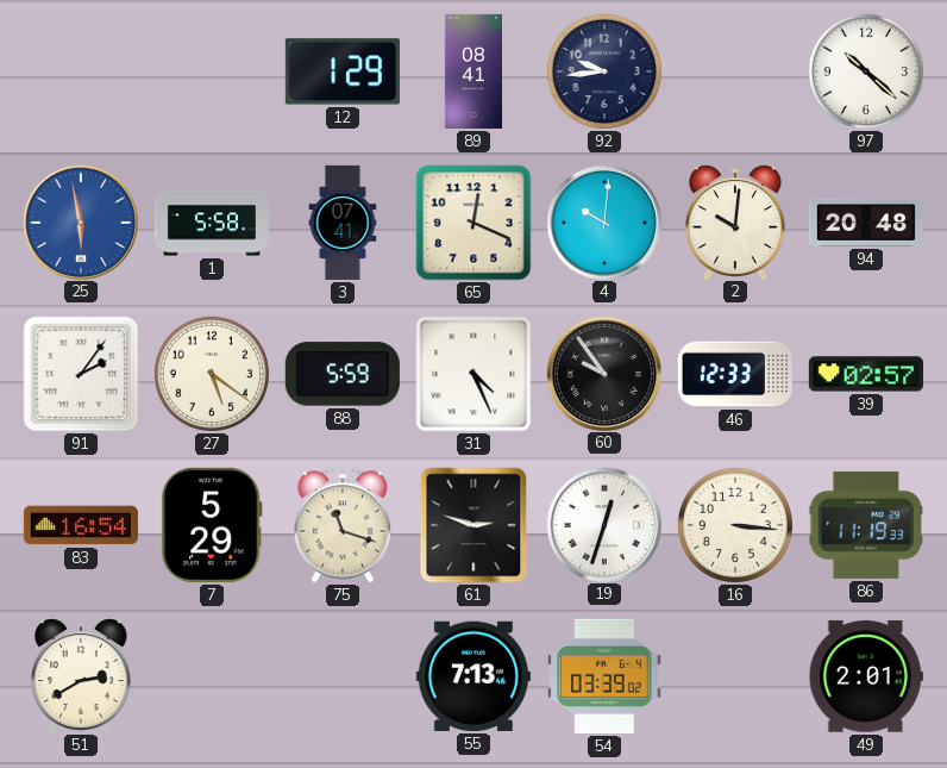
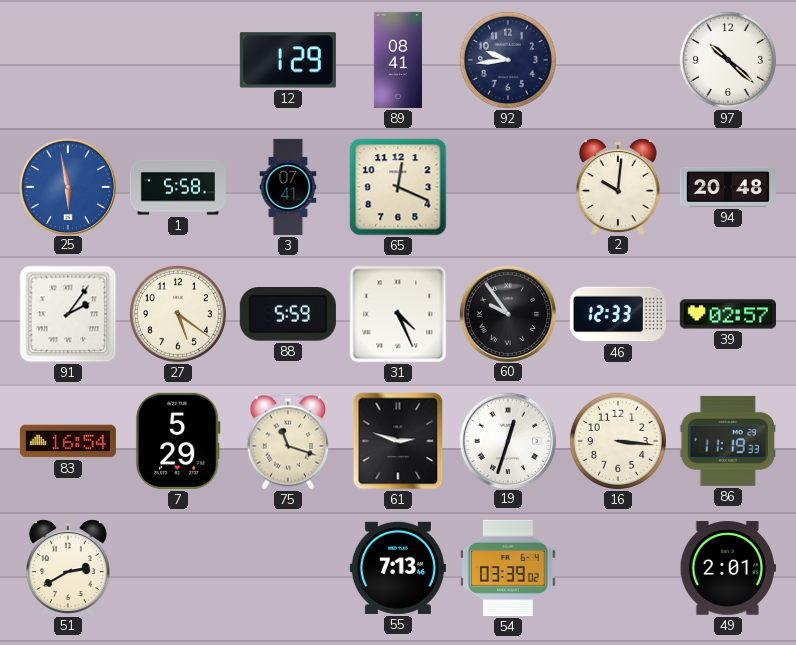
4: 10:01 -> none
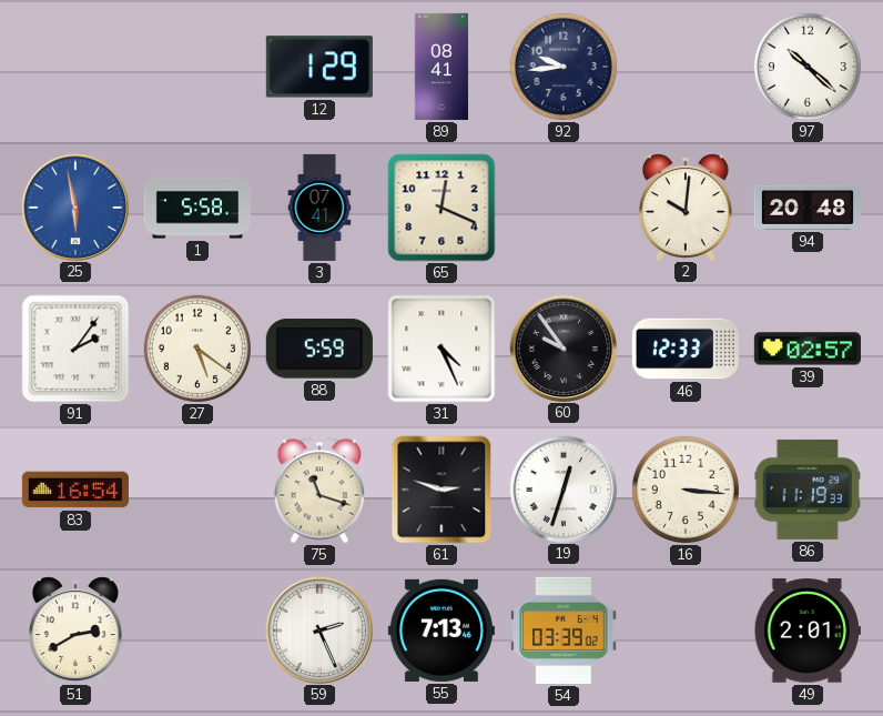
7: 5:29 -> none
59: none -> 2:26
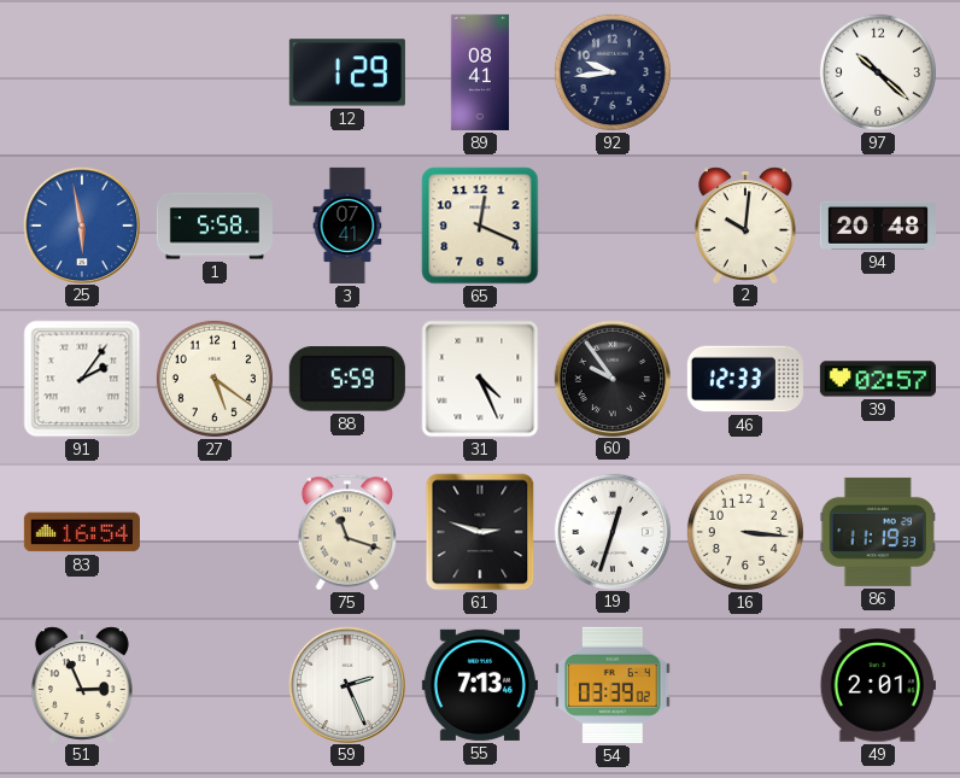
51: 2:40 -> 2:56
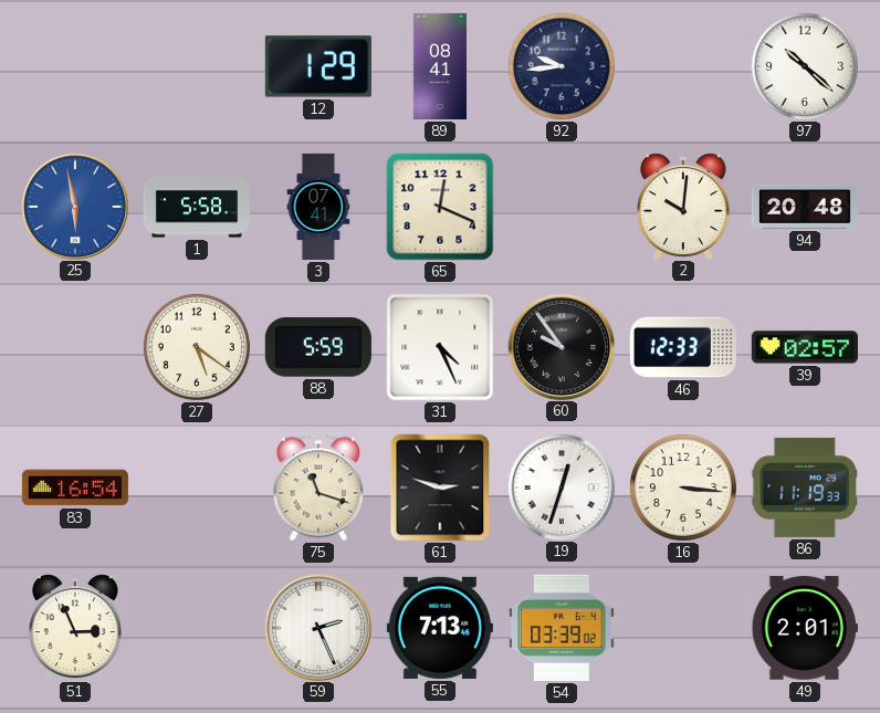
91: 2:06 -> none
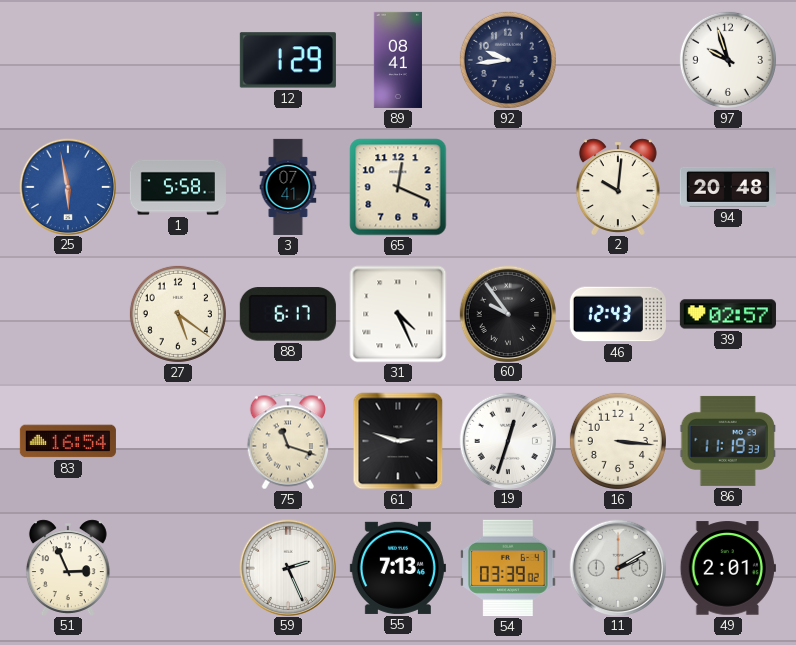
97: 10:22 -> 9:57
88: 5:59 -> 6:17
46: 12:33 -> 12:43
11: none -> 2:10
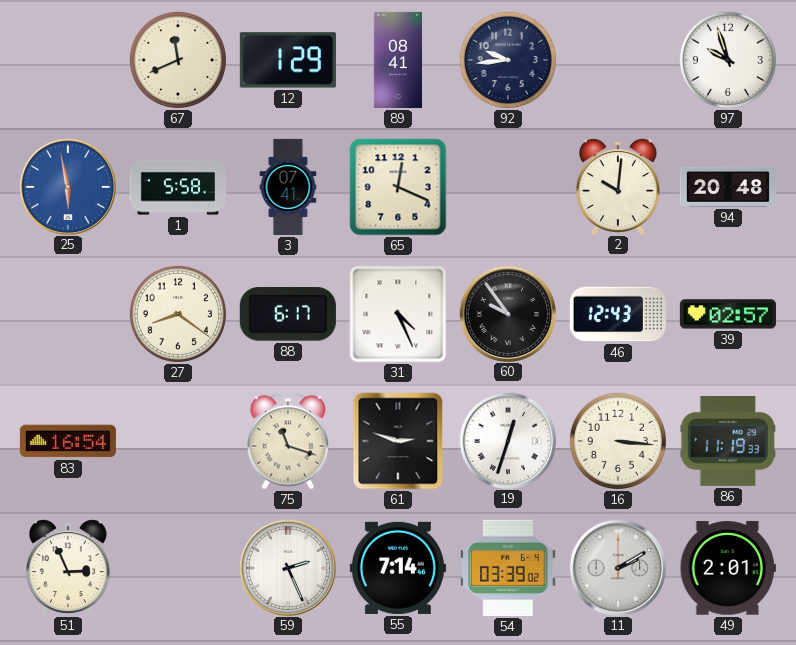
67: none -> 11:41
27: 5:21 -> 8:21
55: 7:13 -> 7:14
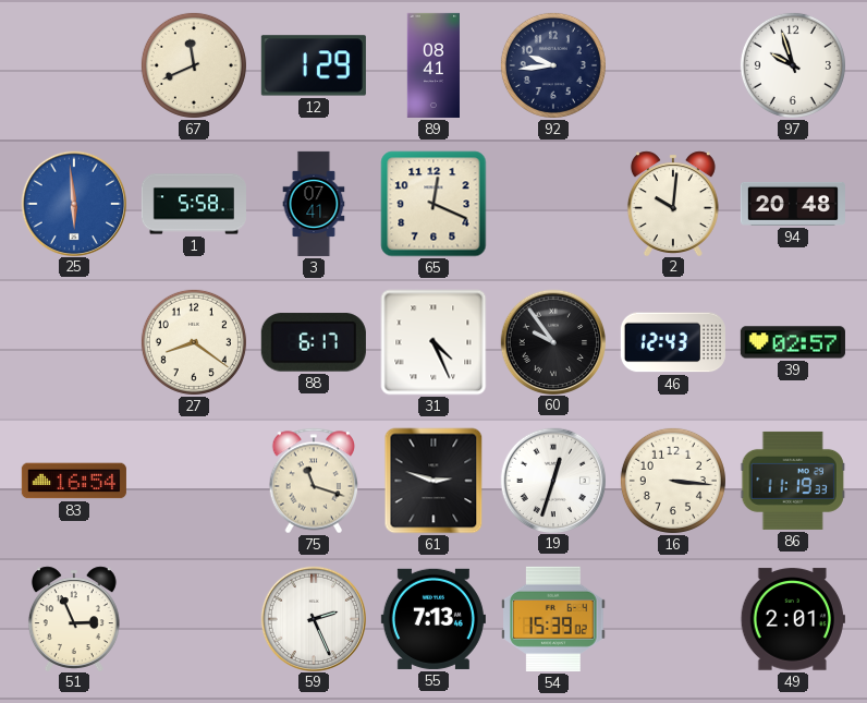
25: 5:58 -> 5:59
55: 7:14 -> 7:13
54: 03:39 -> 15:39
11: 2:10 -> none
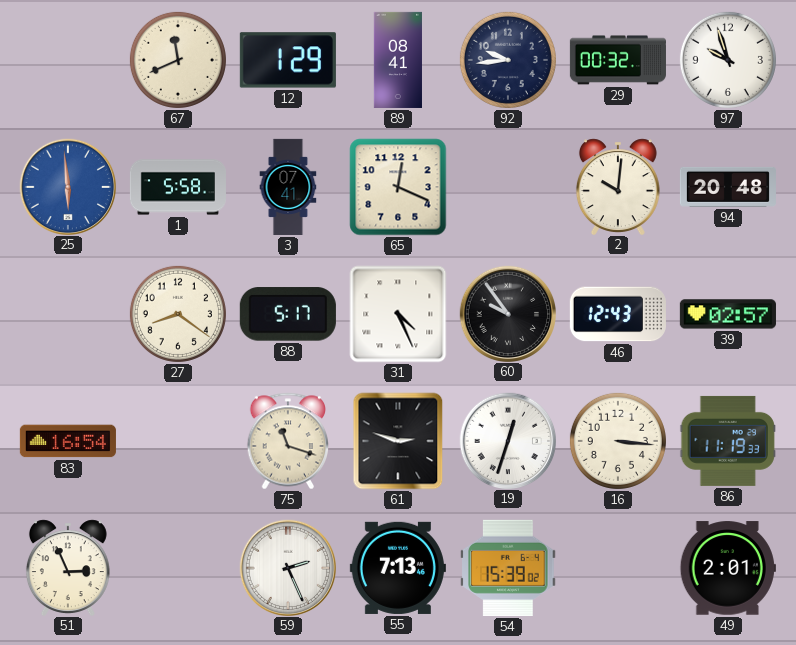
29: none -> 00:32
88: 6:17 -> 5:17
